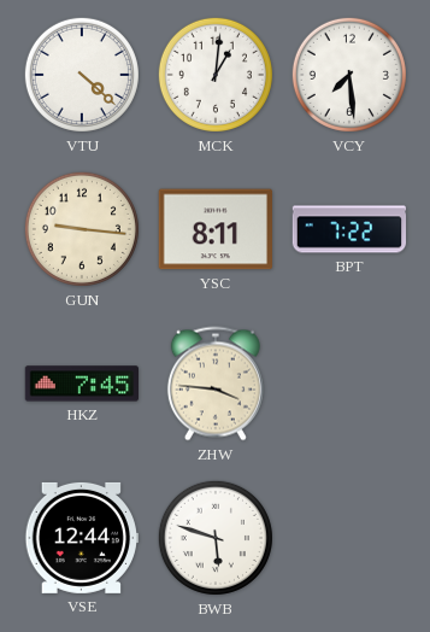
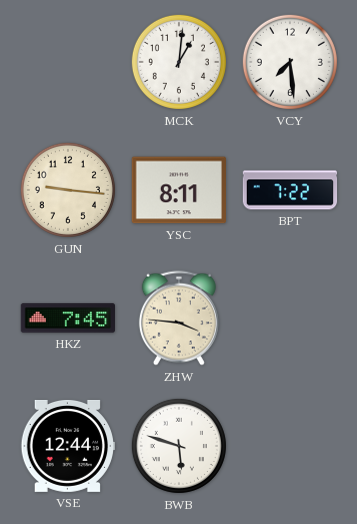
VTU: 4:22 -> none
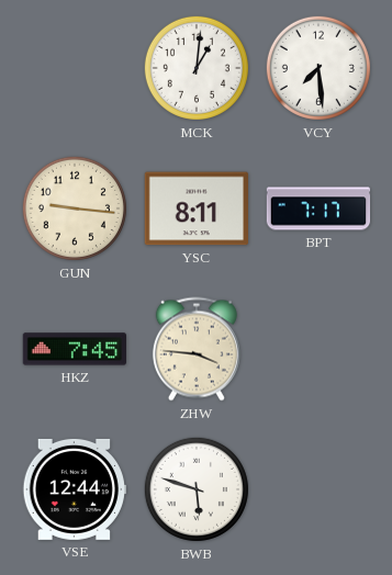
BPT: 7:22 -> 7:17
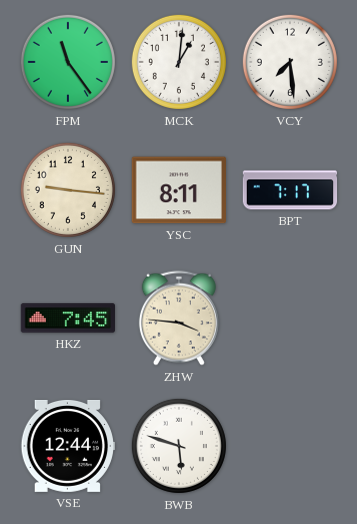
FPM: none -> 11:24
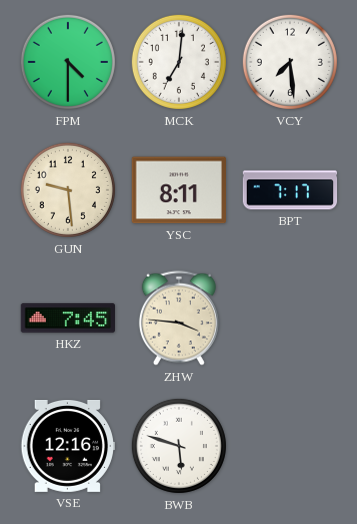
FPM: 11:24 -> 4:30
MCK: 1:01 -> 7:01
GUN: 9:16 -> 9:29
VSE: 12:44 -> 12:16
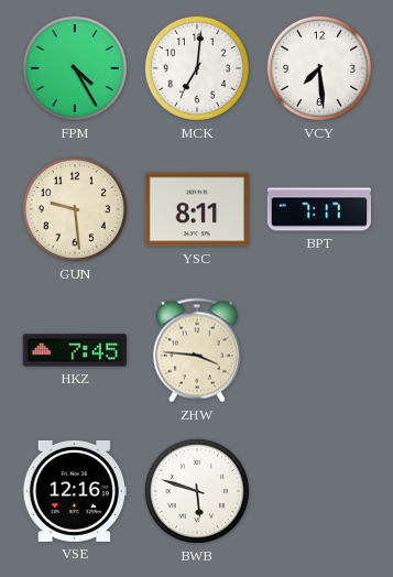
FPM: 4:30 -> 4:25
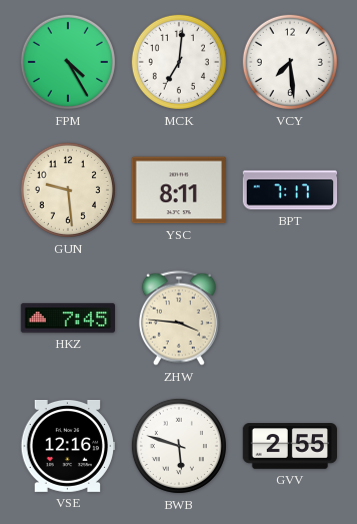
GVV: none -> 2:55
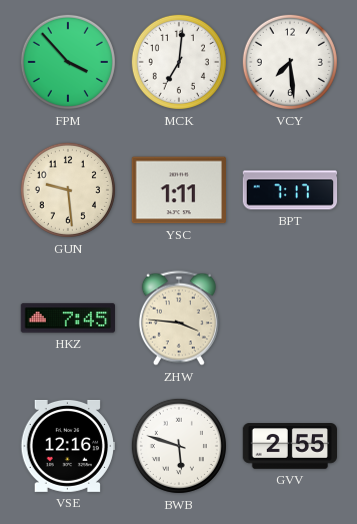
FPM: 4:25 -> 3:53
YSC: 8:11 -> 1:11
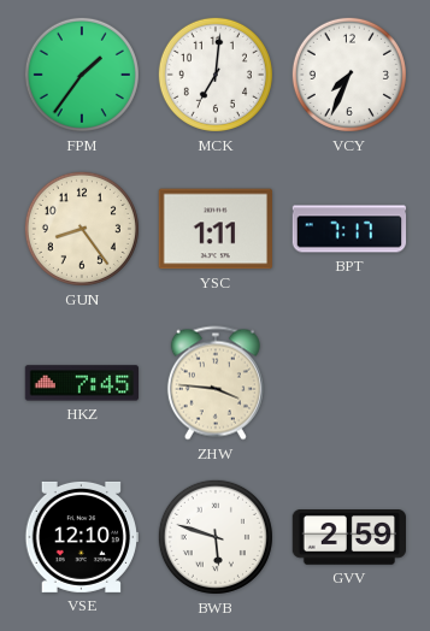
FPM: 3:53 -> 1:36
VCY: 7:29 -> 7:34
GUN: 9:29 -> 8:24
VSE: 12:16 -> 12:10
GVV: 2:55 -> 2:59
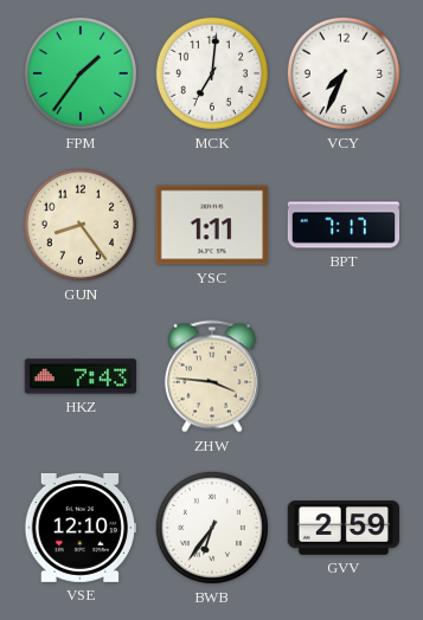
HKZ: 7:45 -> 7:43
BWB: 5:48 -> 6:36
